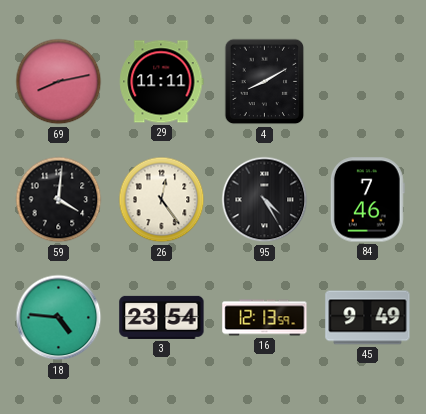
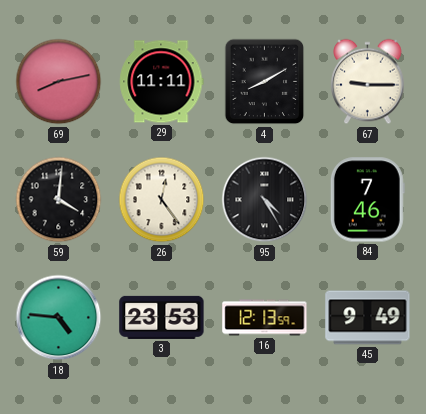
67: none -> 9:15
3: 23:54 -> 23:53
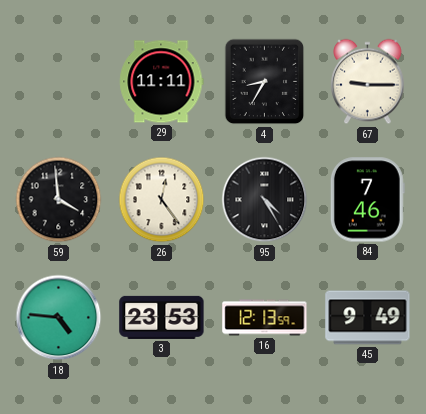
69: 8:13 -> none
4: 8:10 -> 8:35
59: 4:01 -> 3:59
